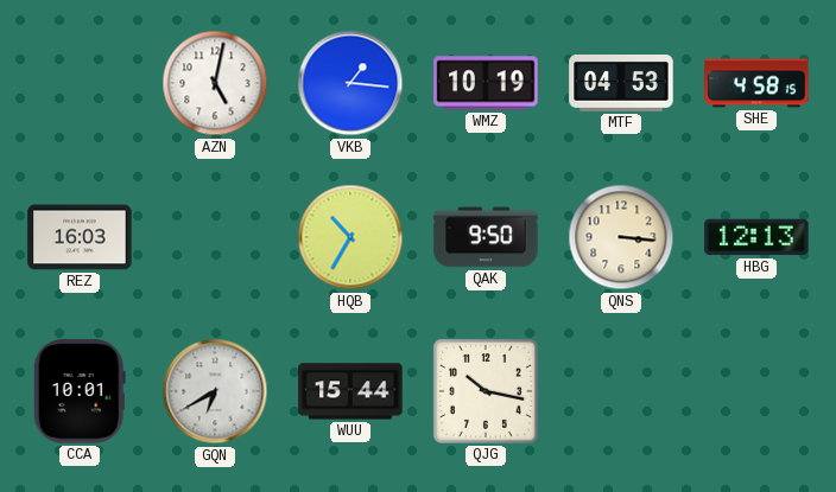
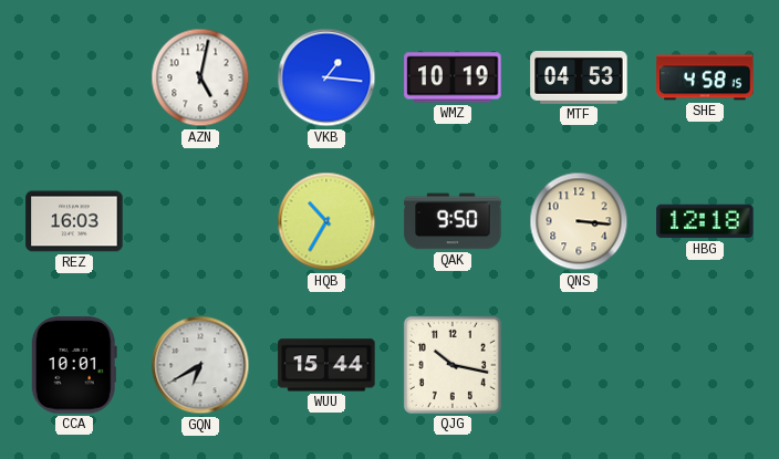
HBG: 12:13 -> 12:18
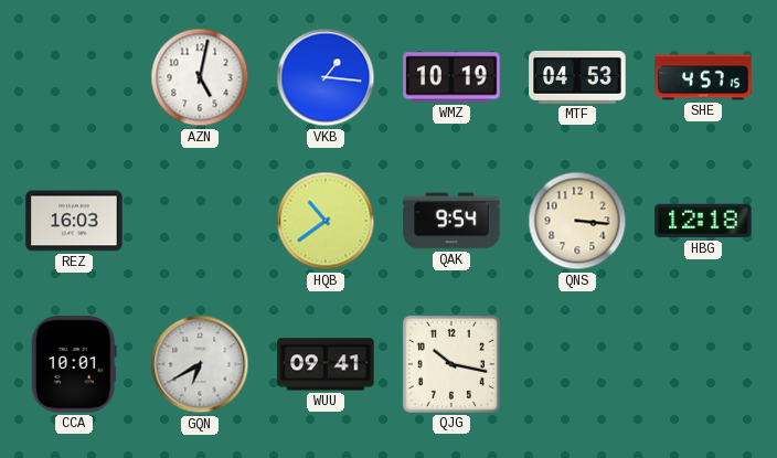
SHE: 4:58 -> 4:57
HQB: 10:35 -> 10:39
QAK: 9:50 -> 9:54
WUU: 15:44 -> 09:41
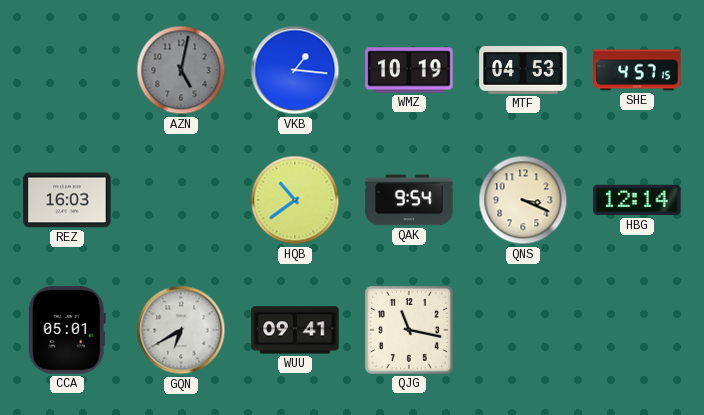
AZN dial: white -> grey
QNS: 3:16 -> 3:19
HBG: 12:18 -> 12:14
CCA: 10:01 -> 05:01
QJG: 10:17 -> 11:17
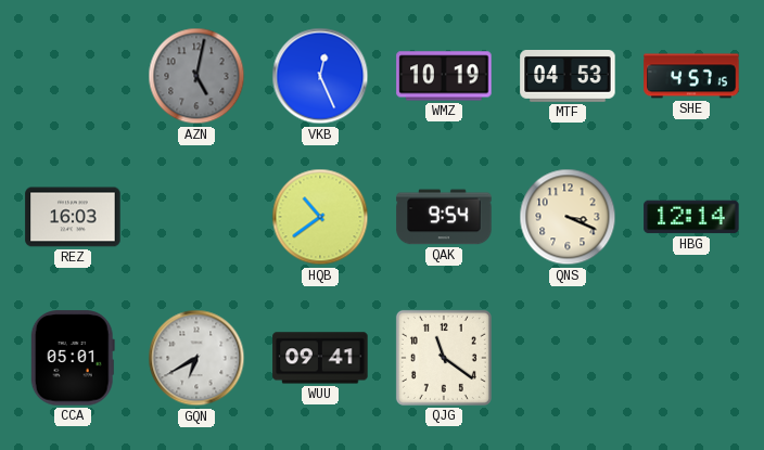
VKB: 1:16 -> 12:26
QJG: 11:17 -> 11:21
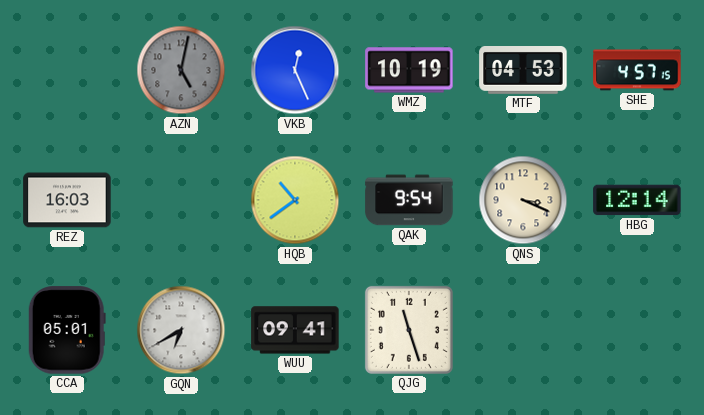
QJG: 11:21 -> 11:27
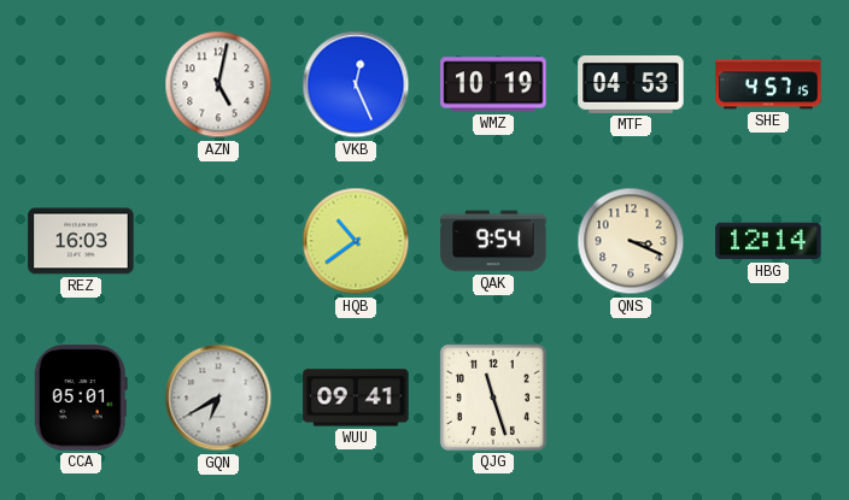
AZN dial: grey -> white
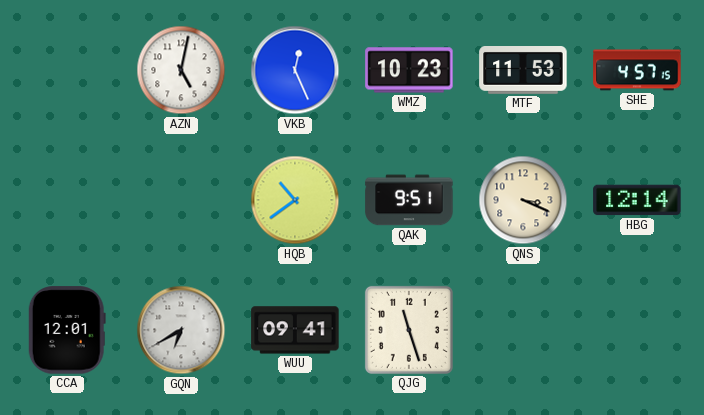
WMZ: 10:19 -> 10:23
MTF: 04:53 -> 11:53
REZ: 16:03 -> none
QAK: 9:54 -> 9:51
CCA: 05:01 -> 12:01
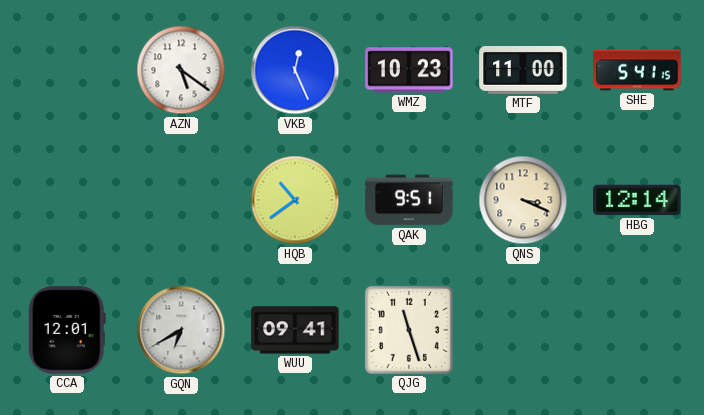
AZN: 5:02 -> 5:21
MTF: 11:53 -> 11:00
SHE: 4:57 -> 5:41
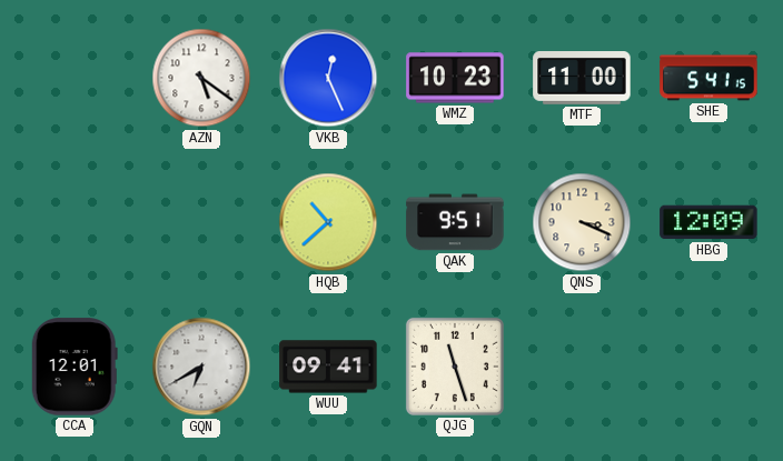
HQB: 10:39 -> 10:38
HBG: 12:14 -> 12:09
